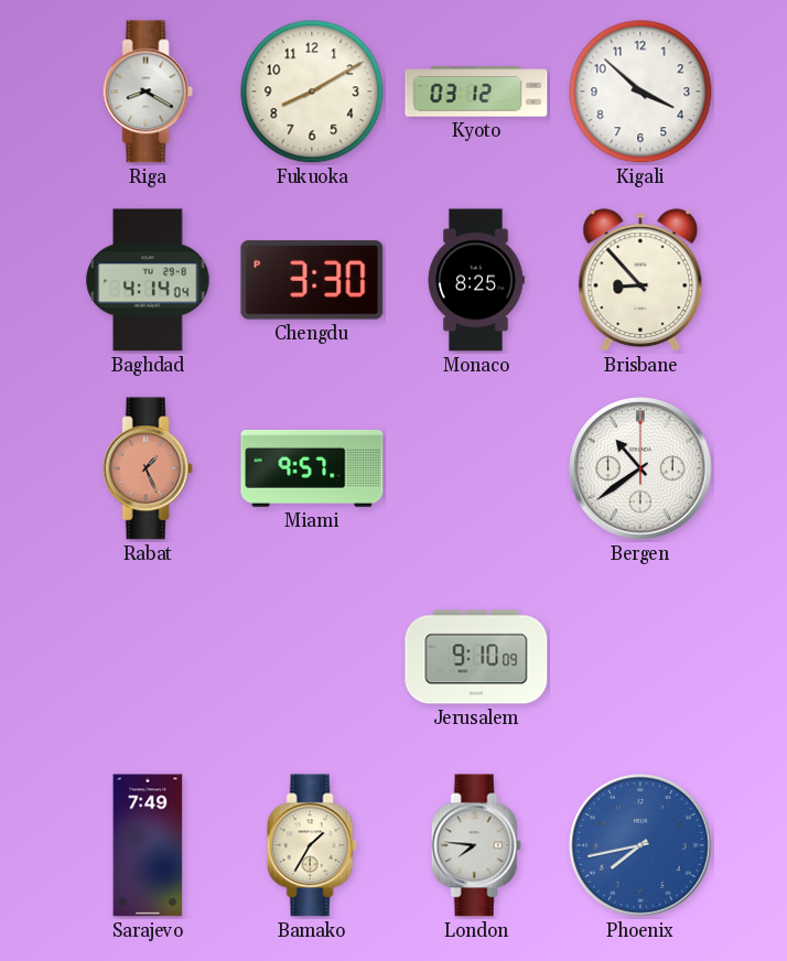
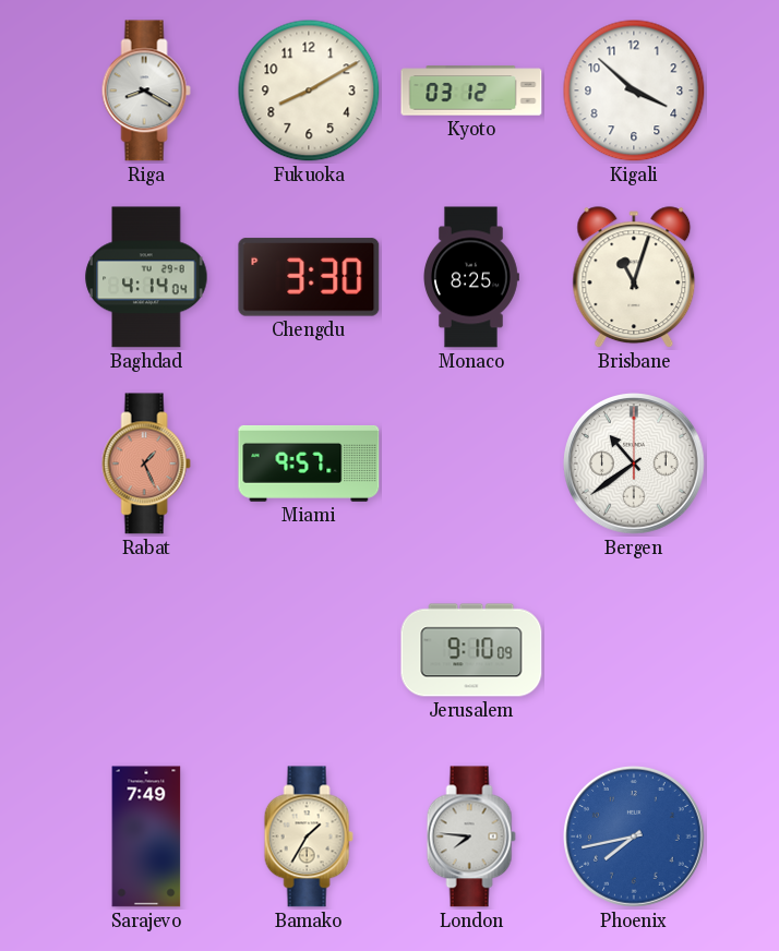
Brisbane: 8:53 -> 11:03
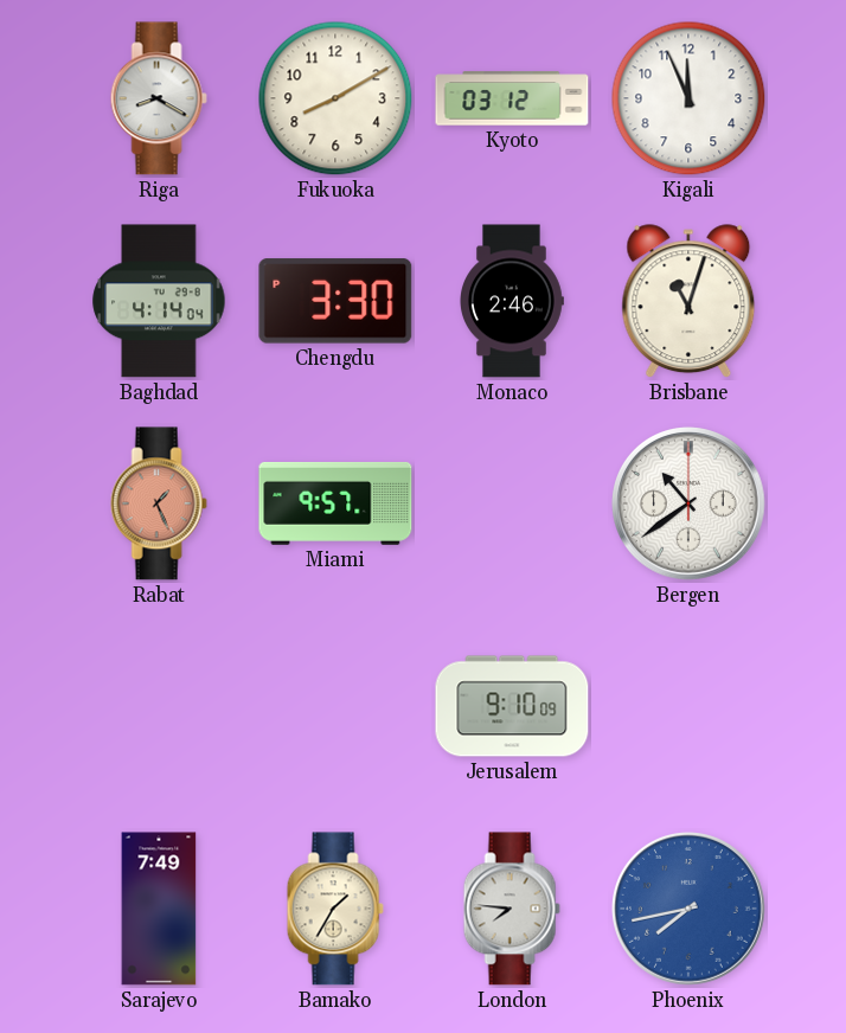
Kigali: 3:52 -> 11:56
Monaco: 8:25 -> 2:46
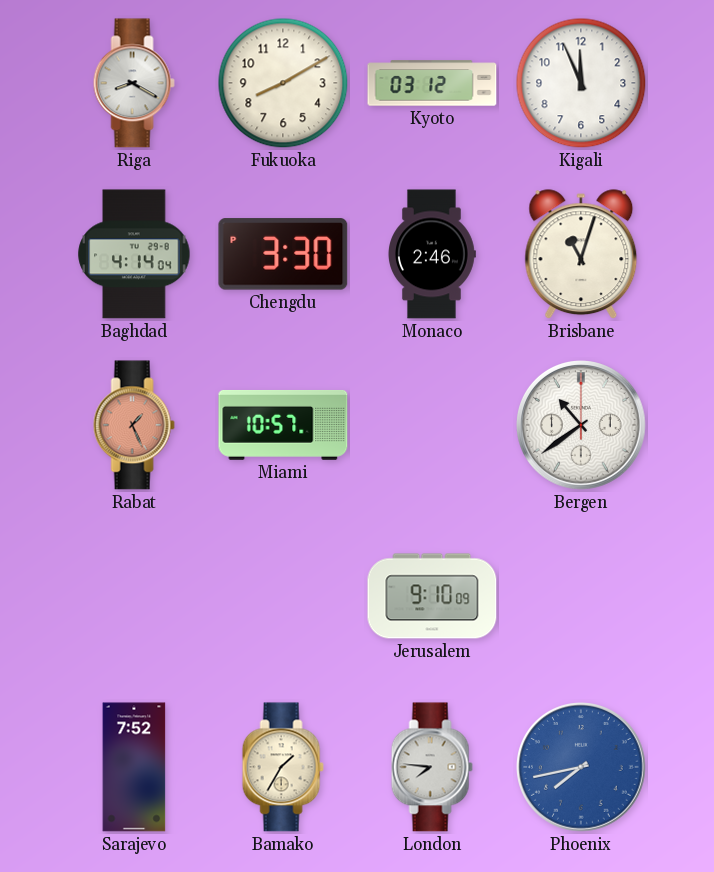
Miami: 9:57 -> 10:57
Sarajevo: 7:49 -> 7:52
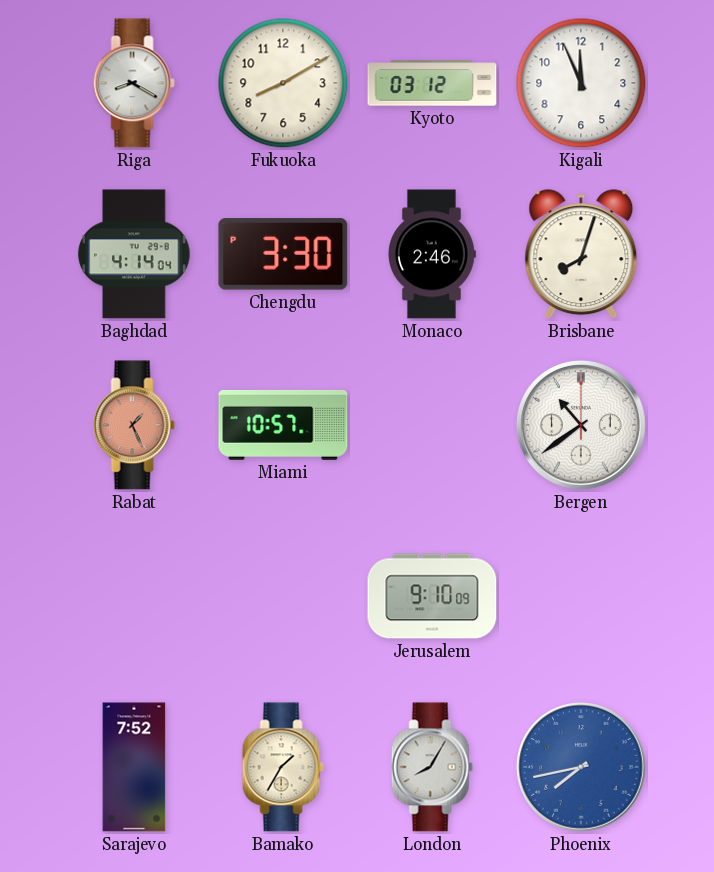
Brisbane: 11:03 -> 8:03
London: 7:46 -> 8:05
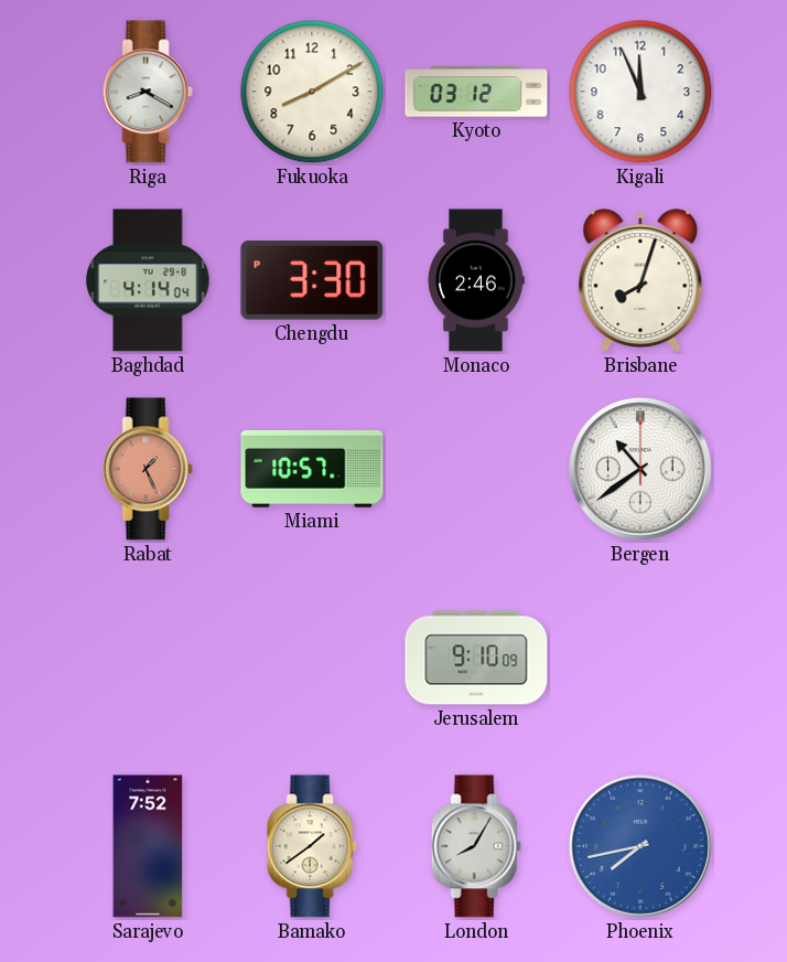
Bamako: 1:35 -> 1:39
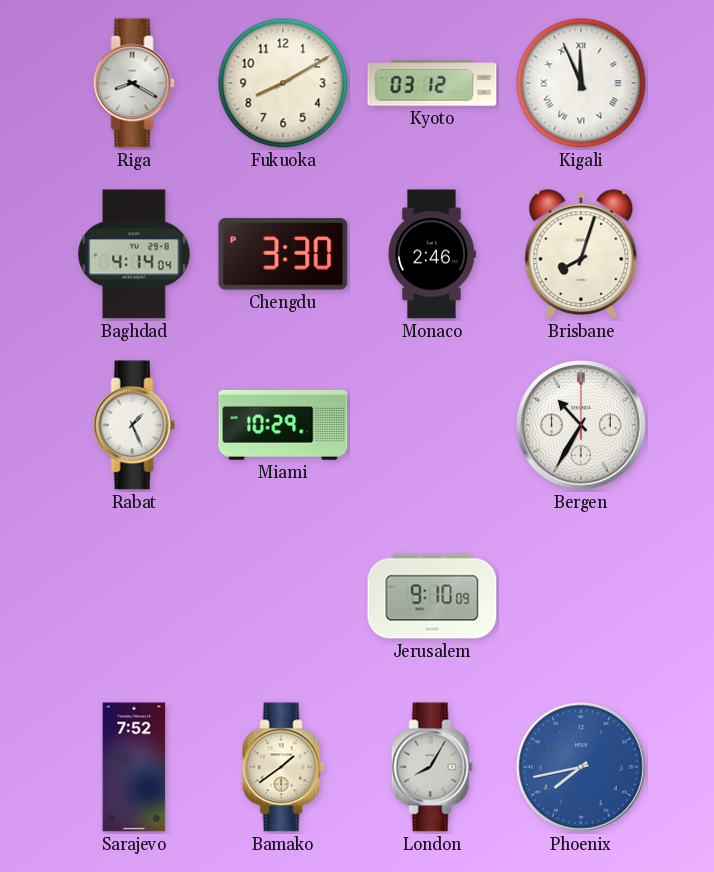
Kigali numerals: Arabic -> Roman
Rabat dial: salmon -> white
Miami: 10:57 -> 10:29
Bergen: 10:39 -> 10:35
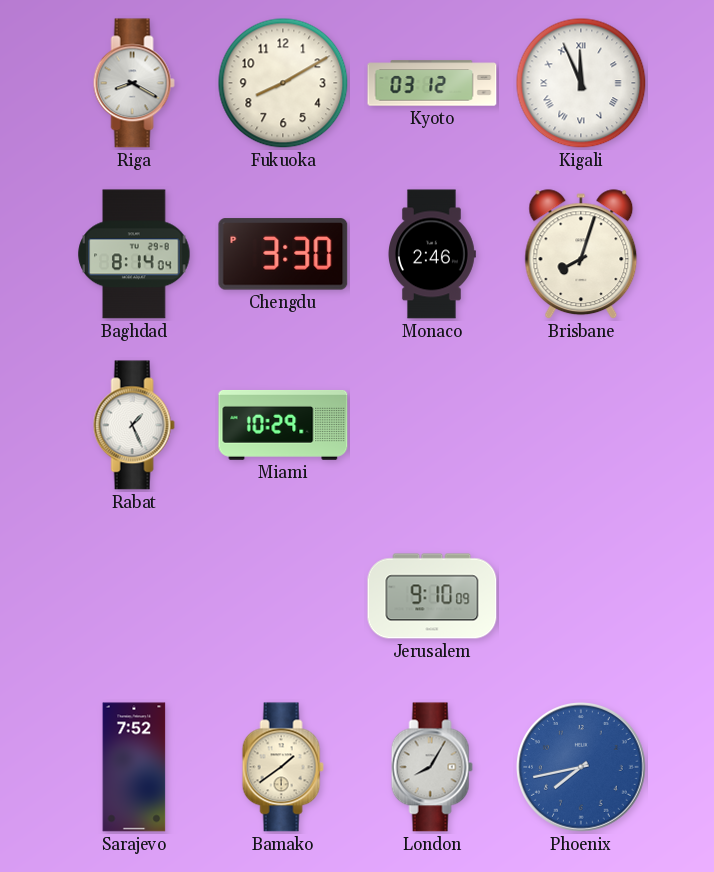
Baghdad: 4:14 -> 8:14
Bergen: 10:35 -> none
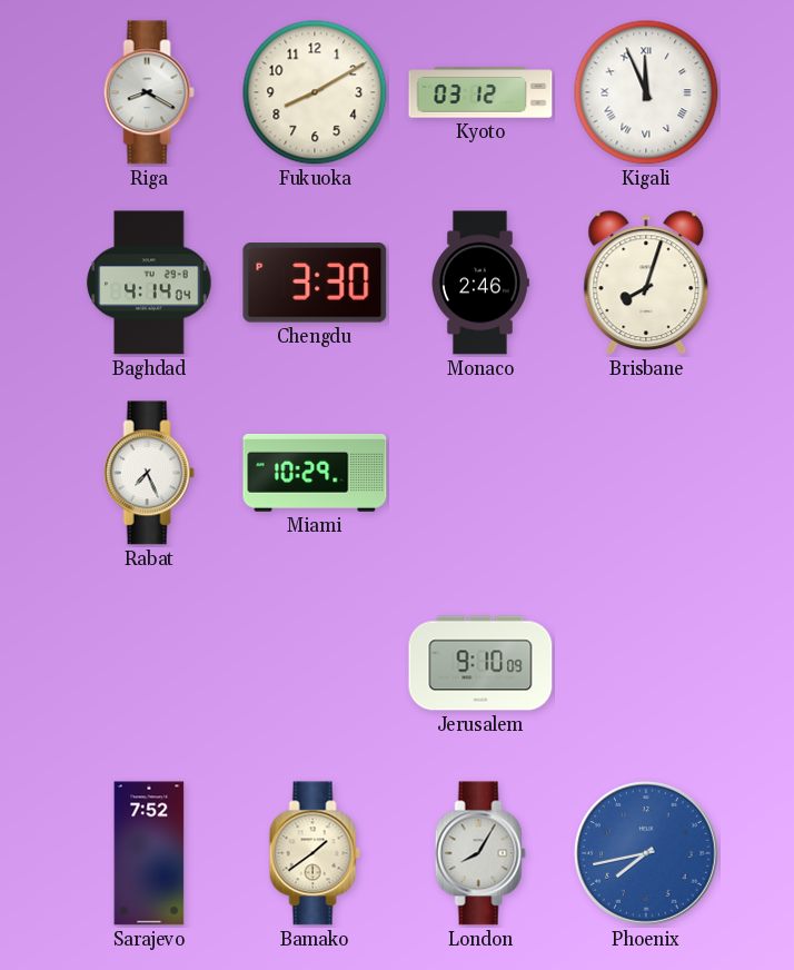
Baghdad: 8:14 -> 4:14
Rabat: 1:26 -> 7:26
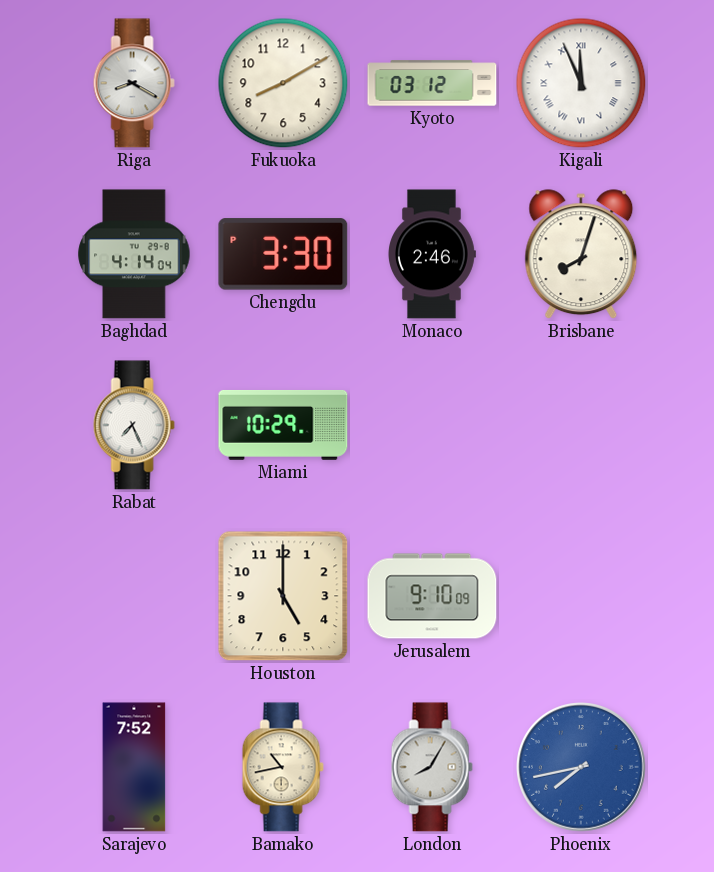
Houston: none -> 5:00
Bamako: 1:39 -> 10:43
